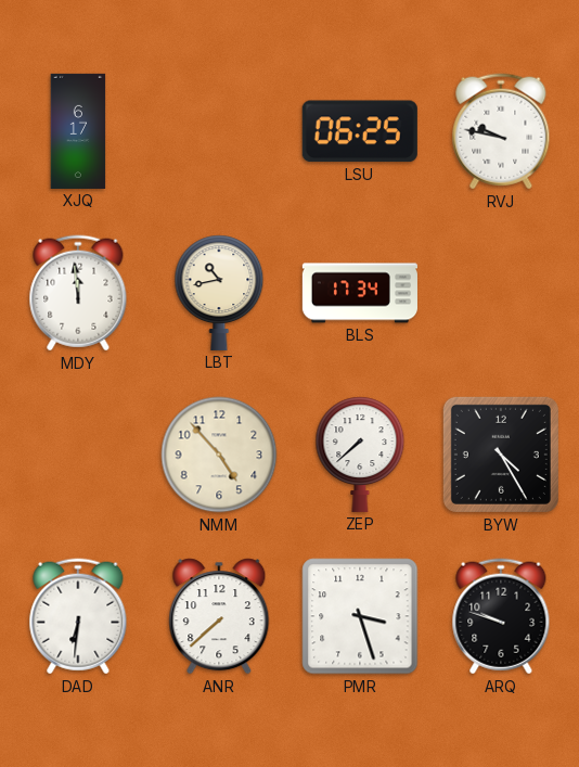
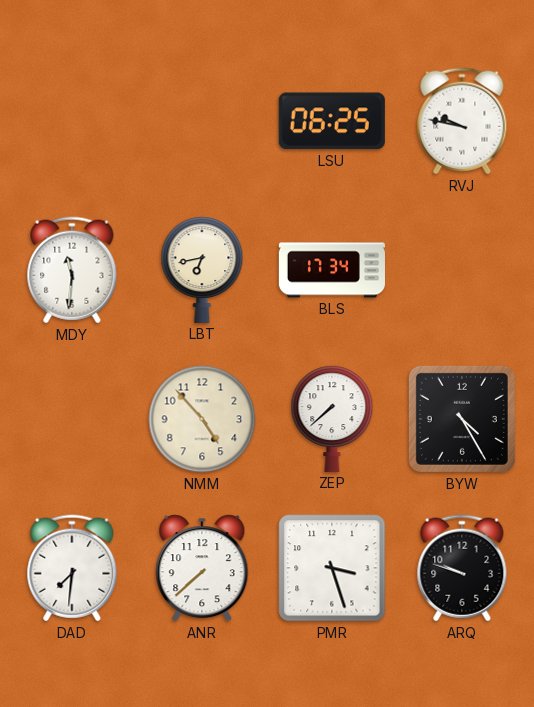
XJQ: 6:17 -> none
MDY: 11:59 -> 11:31
LBT: 10:43 -> 6:43
DAD: 6:31 -> 7:31
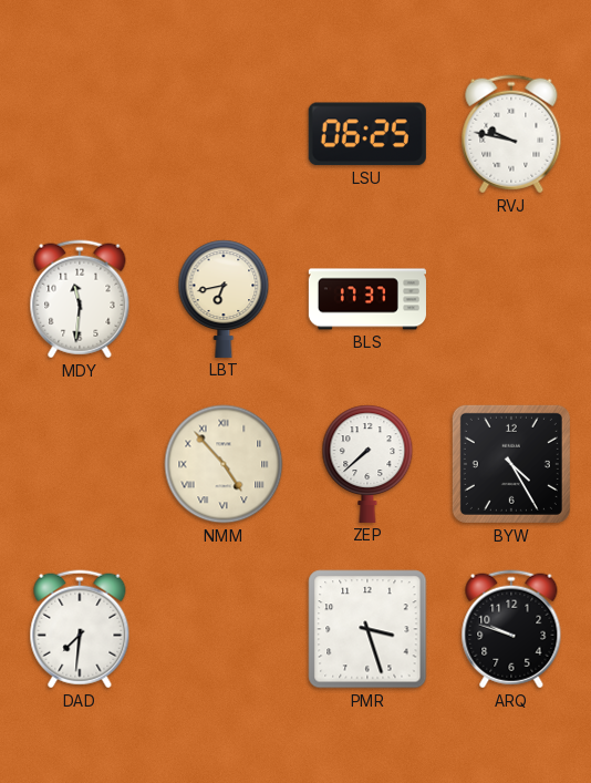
BLS: 17:34 -> 17:37
NMM numerals: Arabic -> Roman
ANR: 7:38 -> none
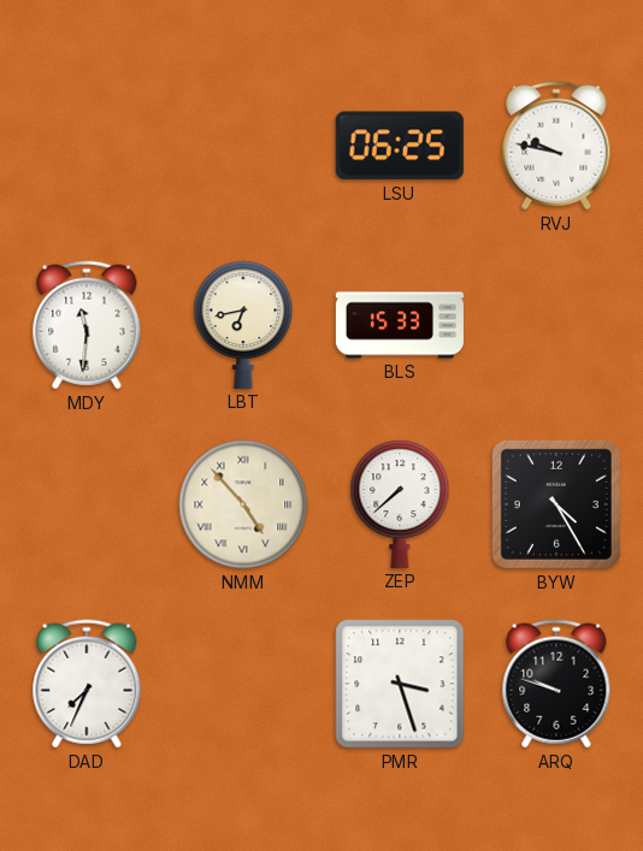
BLS: 17:37 -> 15:33
DAD: 7:31 -> 7:34
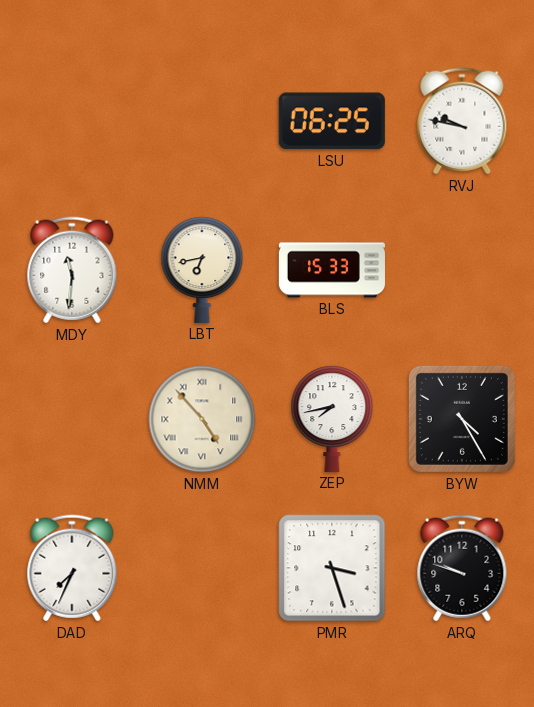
ZEP: 7:38 -> 7:43
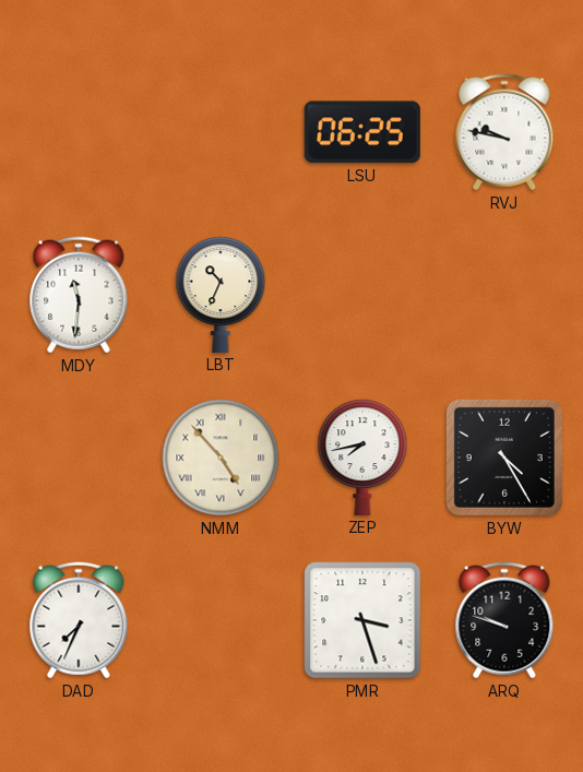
LBT: 6:43 -> 10:34
BLS: 15:33 -> none
